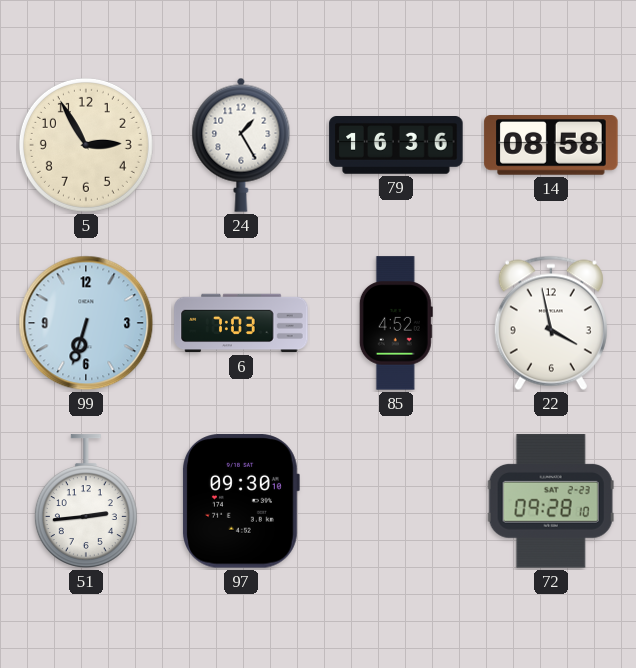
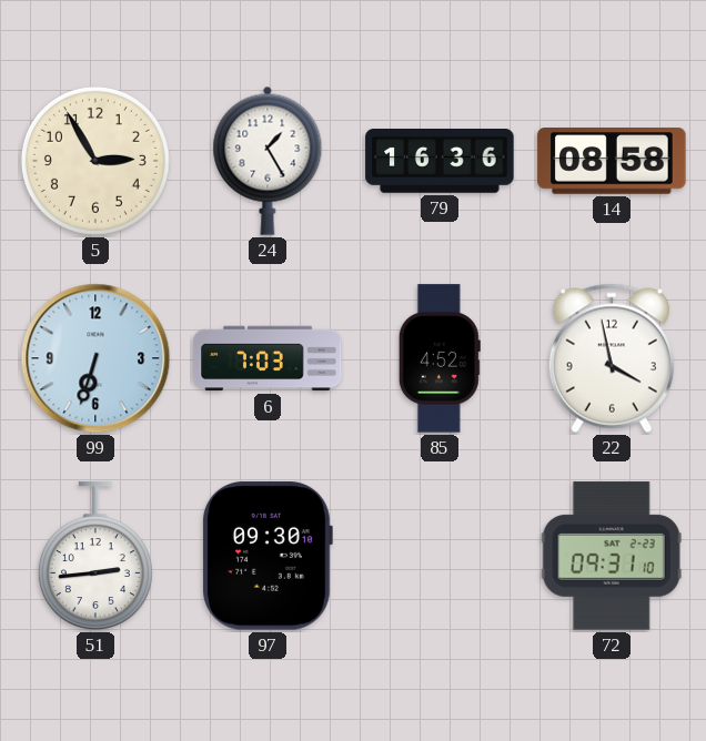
72: 09:28 -> 09:31
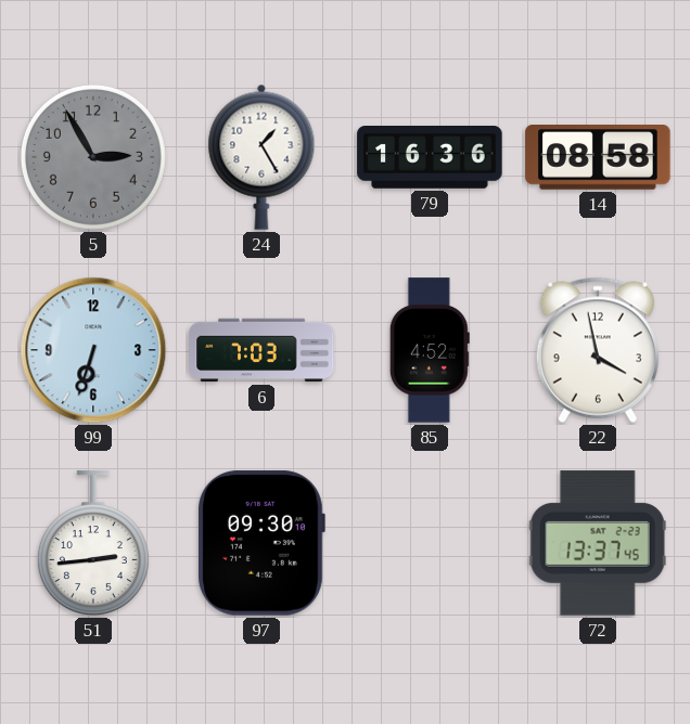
5 dial: cream -> grey
72: 09:31 -> 13:37
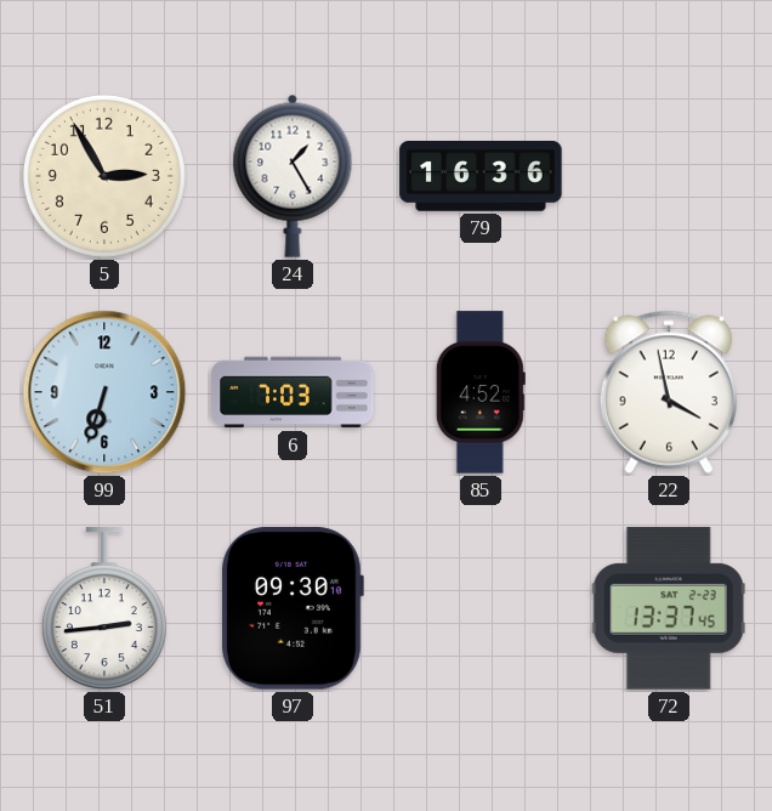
5 dial: grey -> cream
14: 08:58 -> none
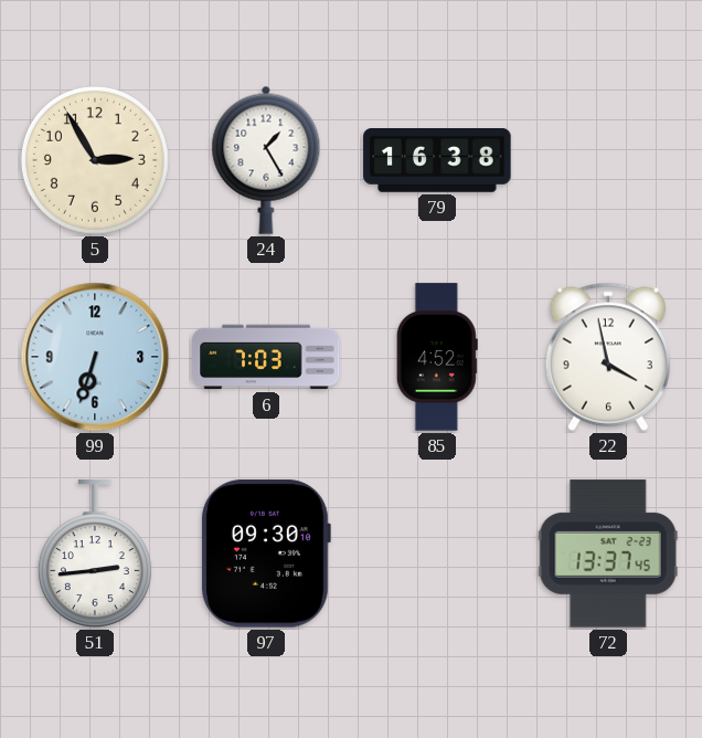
79: 16:36 -> 16:38
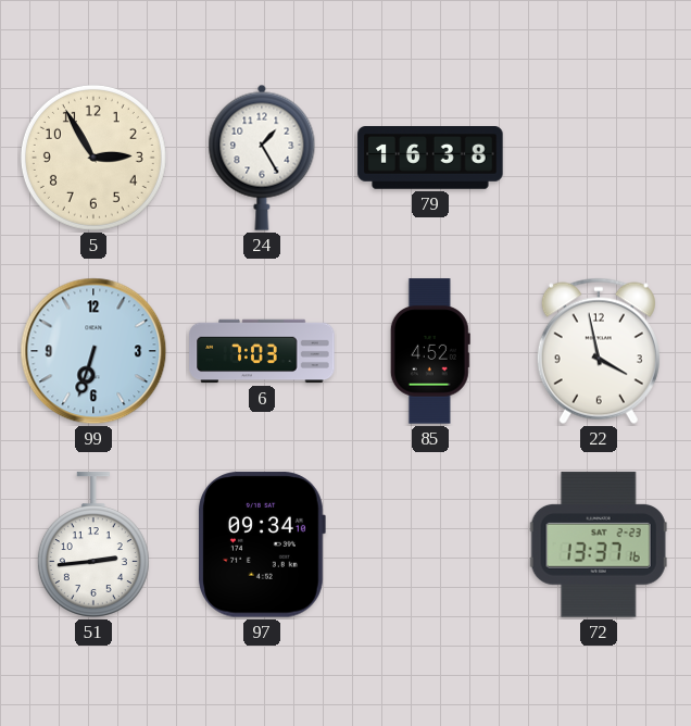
97: 09:30 -> 09:34
72: 13:37:45 -> 13:37:16
